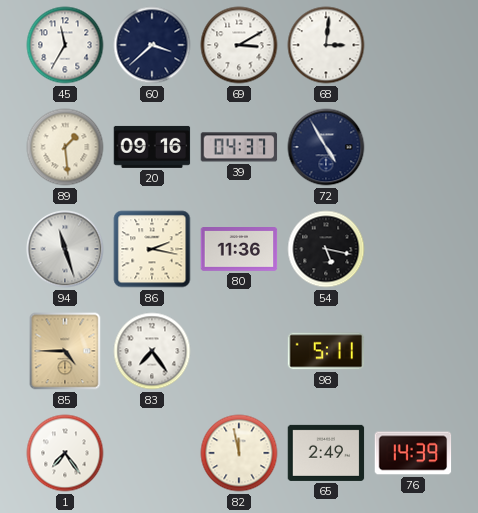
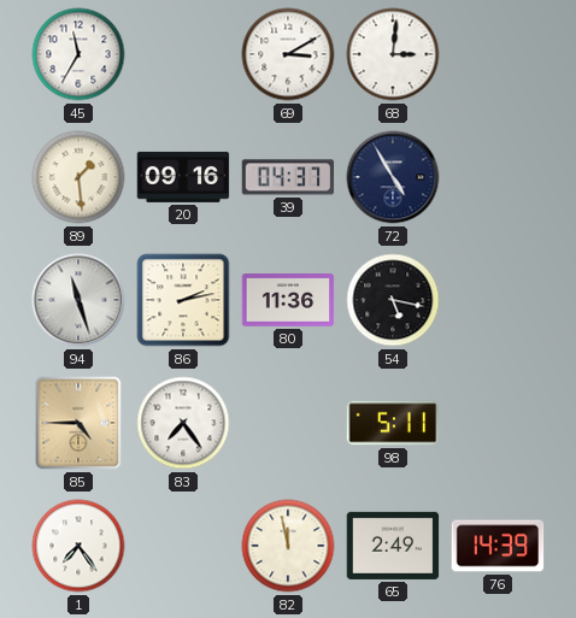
60: 3:38 -> none
86: 2:17 -> 2:13
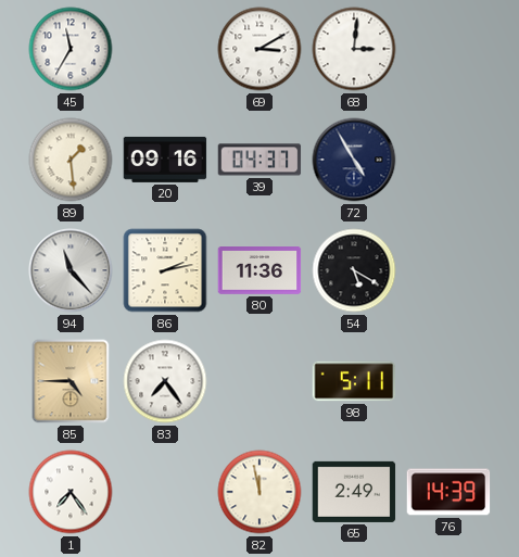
94: 11:27 -> 11:23
54: 5:17 -> 5:20
